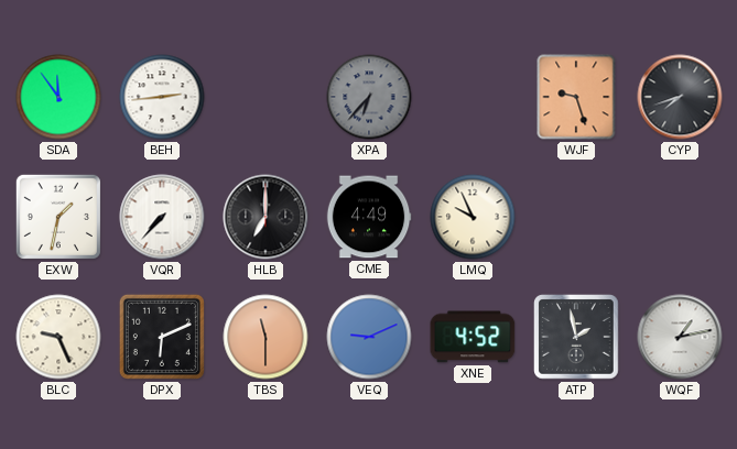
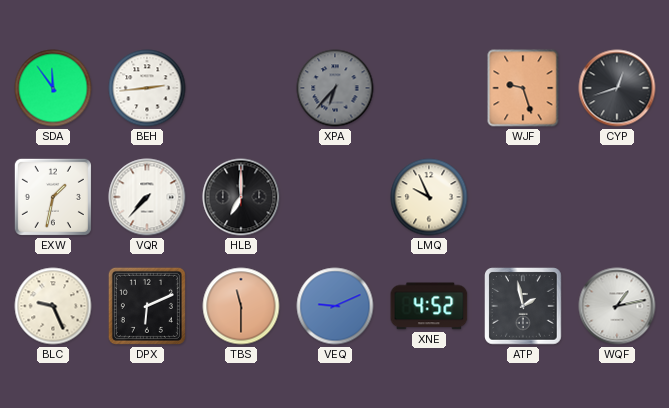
CYP: 7:42 -> 12:42
CME: 4:49 -> none
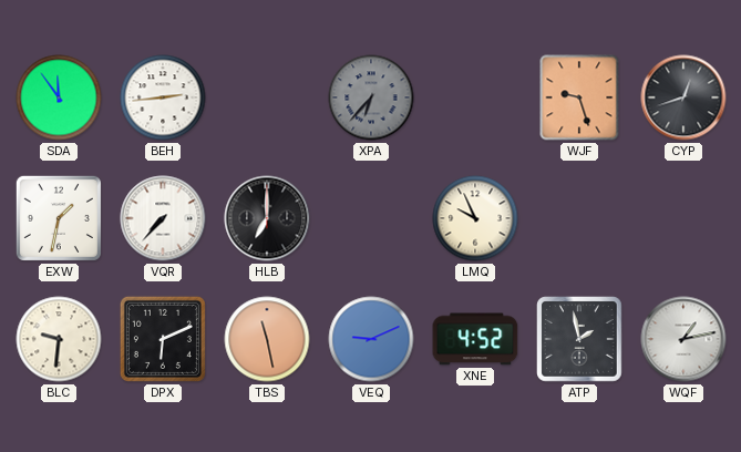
BLC: 9:26 -> 9:31
TBS: 11:30 -> 11:28
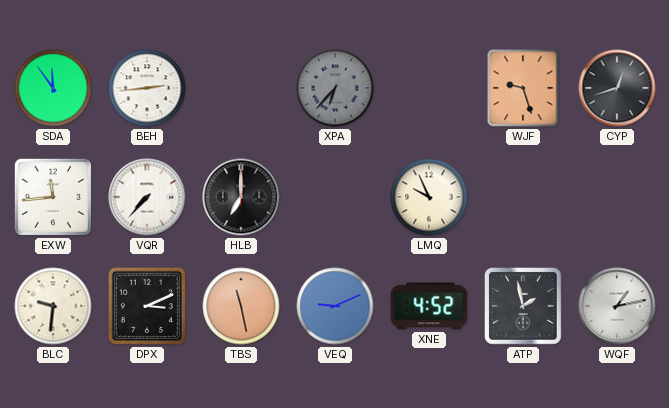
EXW: 1:32 -> 11:44
DPX: 6:11 -> 3:11
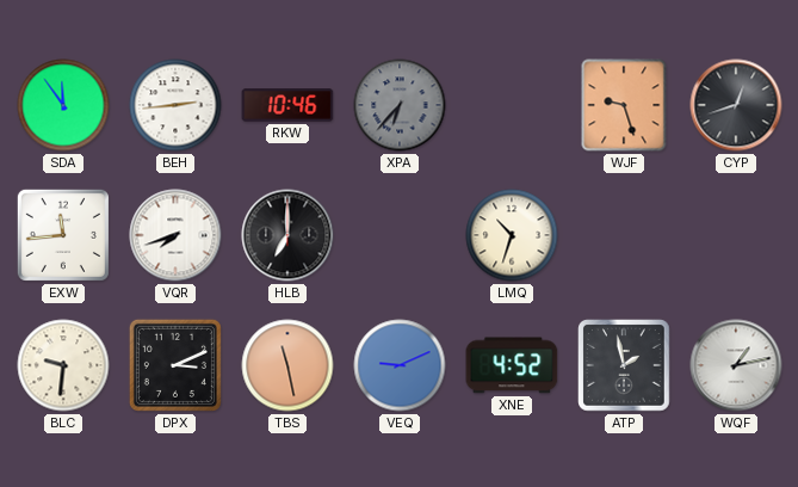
RKW: none -> 10:46
VQR: 7:37 -> 7:42
LMQ: 9:56 -> 10:33
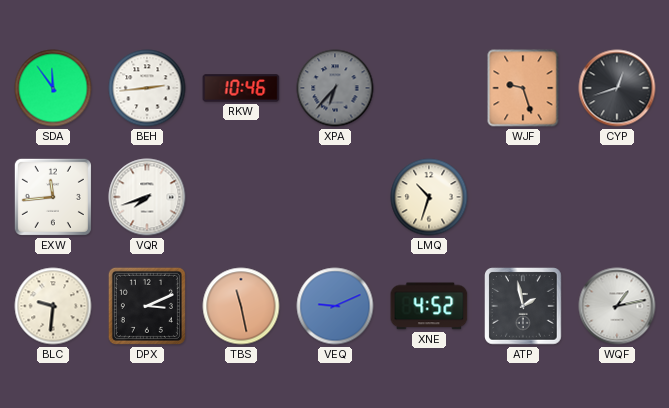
HLB: 7:00 -> none
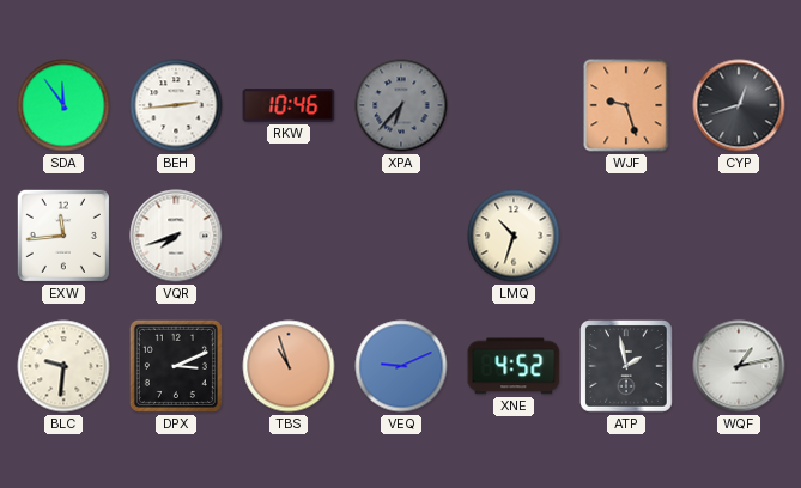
TBS: 11:28 -> 10:57
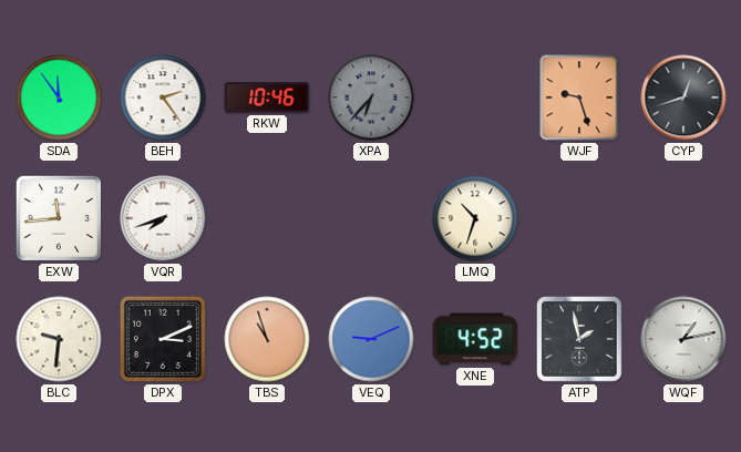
BEH: 2:44 -> 2:24
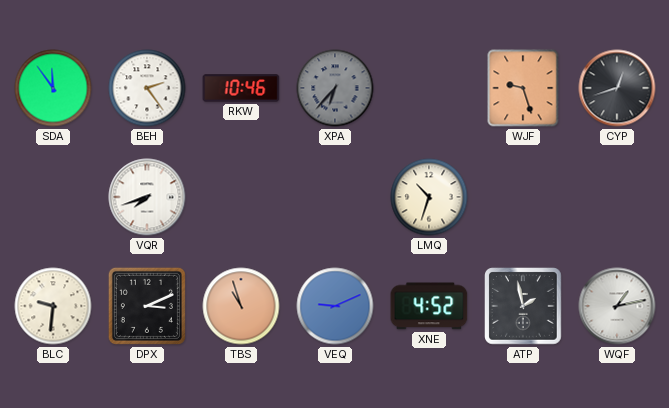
EXW: 11:44 -> none
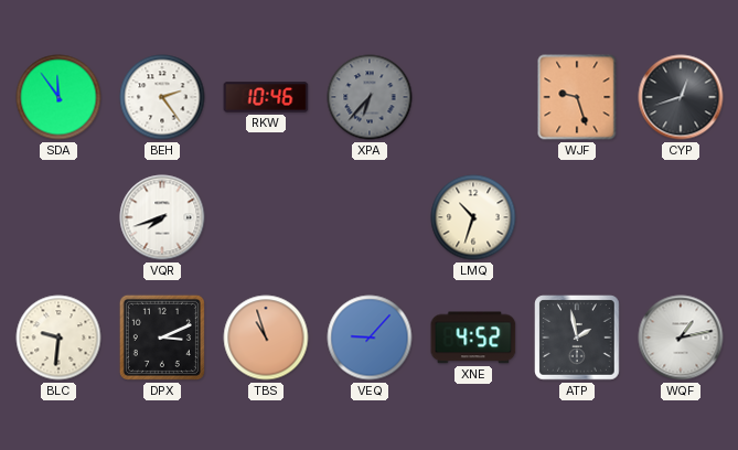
VEQ: 9:11 -> 9:07
